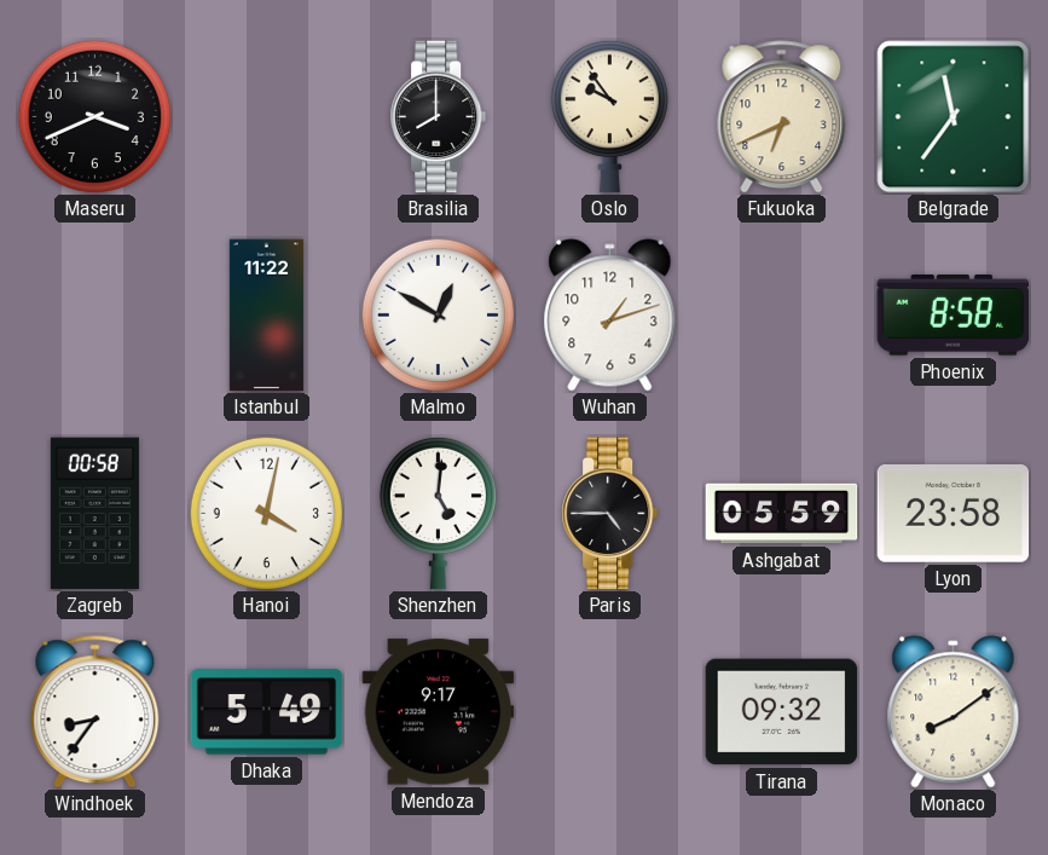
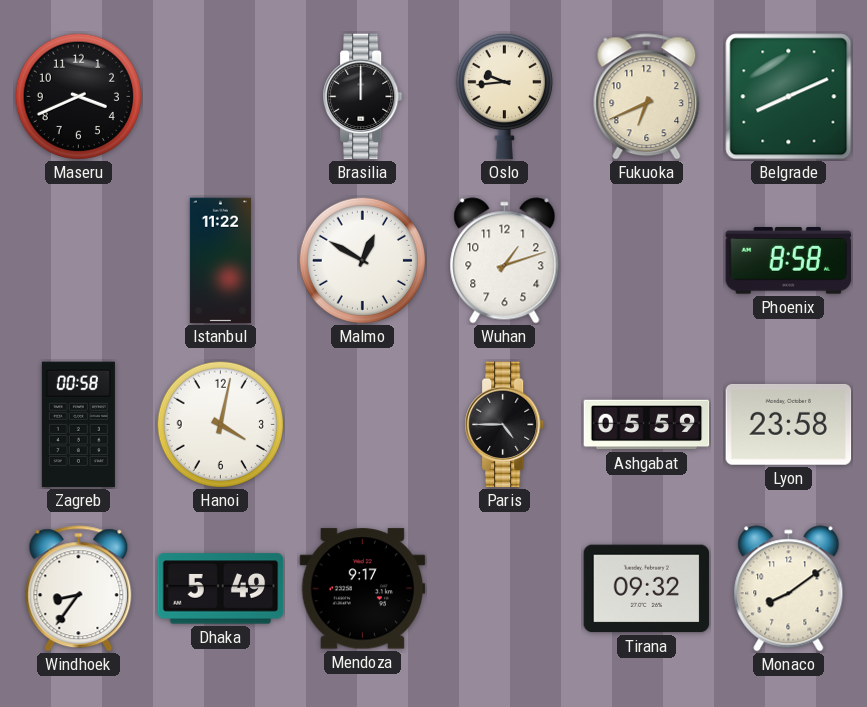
Brasilia: 8:00 -> 12:00
Oslo: 9:54 -> 9:44
Belgrade: 11:36 -> 8:11
Shenzhen: 5:01 -> none
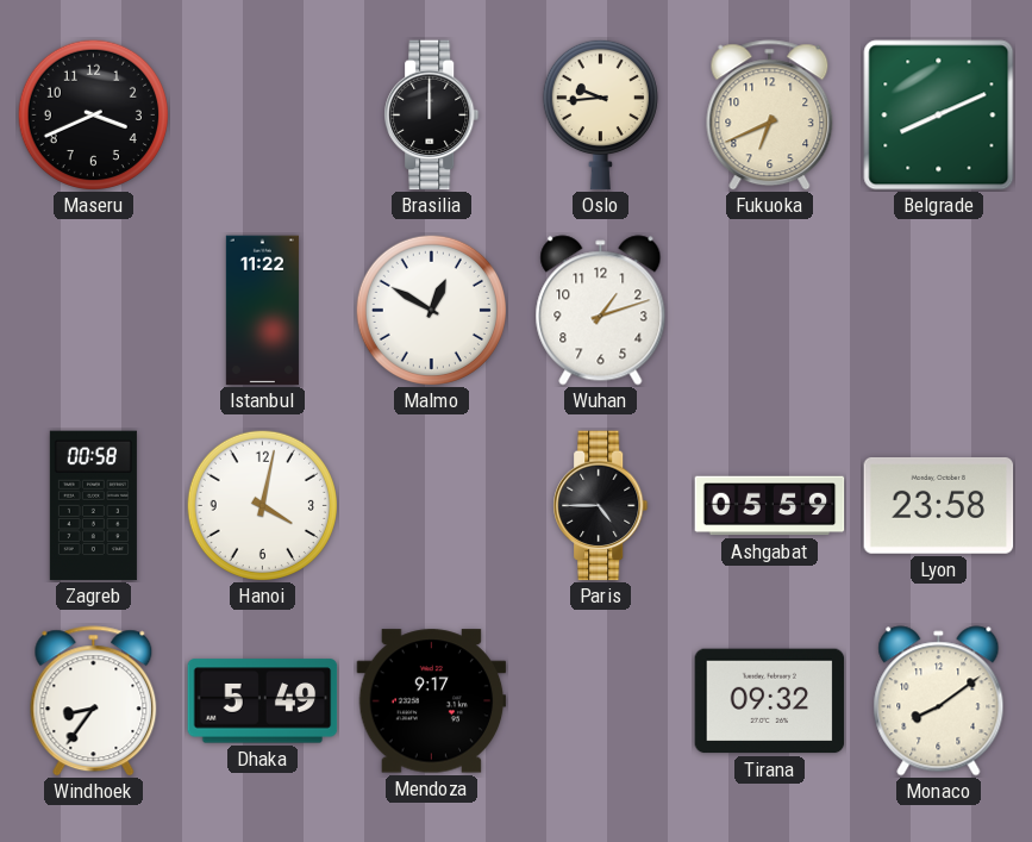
Phoenix: 8:58 -> none
